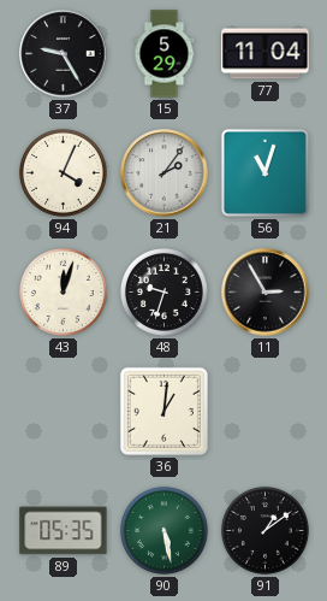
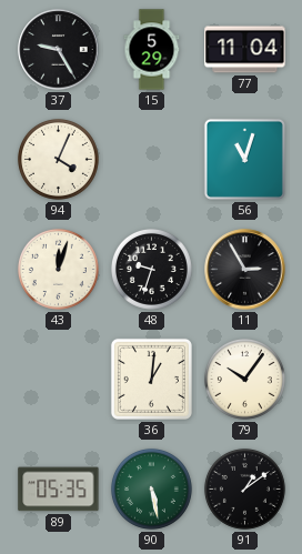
21: 2:06 -> none
79: none -> 10:06
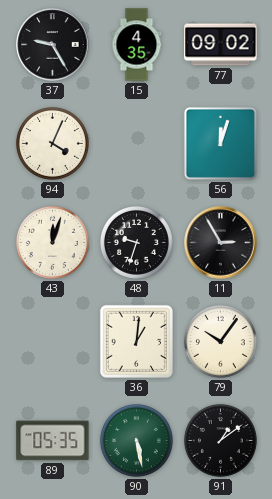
15: 5:29 -> 4:35
77: 11:04 -> 09:02
56: 11:03 -> 12:03
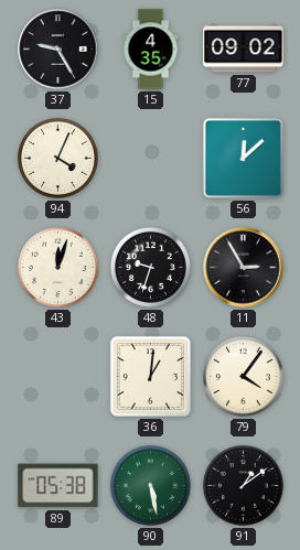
56: 12:03 -> 12:08
79: 10:06 -> 4:06
89: 05:35 -> 05:38
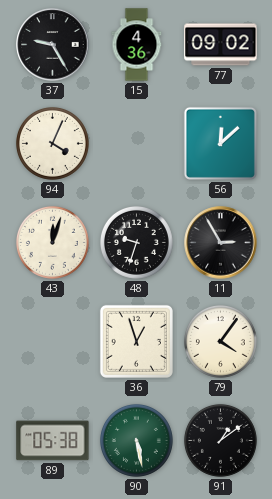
15: 4:35 -> 4:36
36: 1:01 -> 12:57
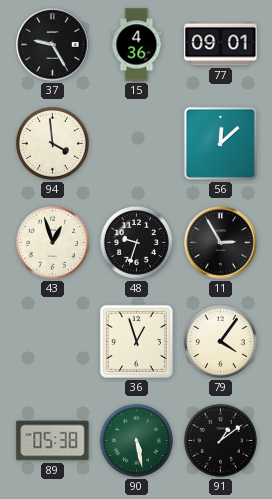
77: 09:02 -> 09:01
94: 4:04 -> 3:59
43: 12:03 -> 12:57
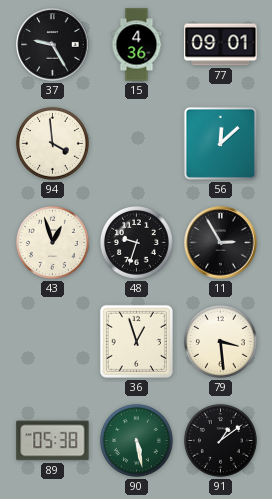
79: 4:06 -> 3:29
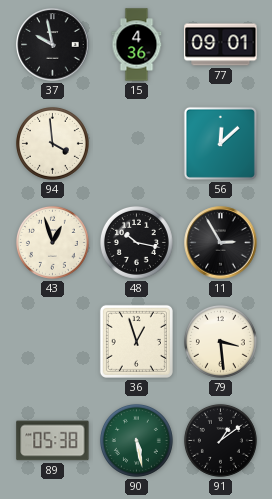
37: 9:25 -> 9:58
48: 9:33 -> 10:17
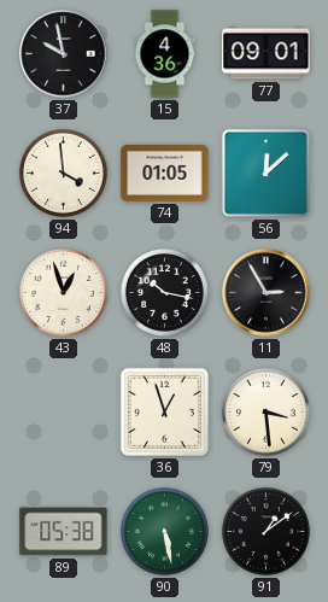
74: none -> 01:05
